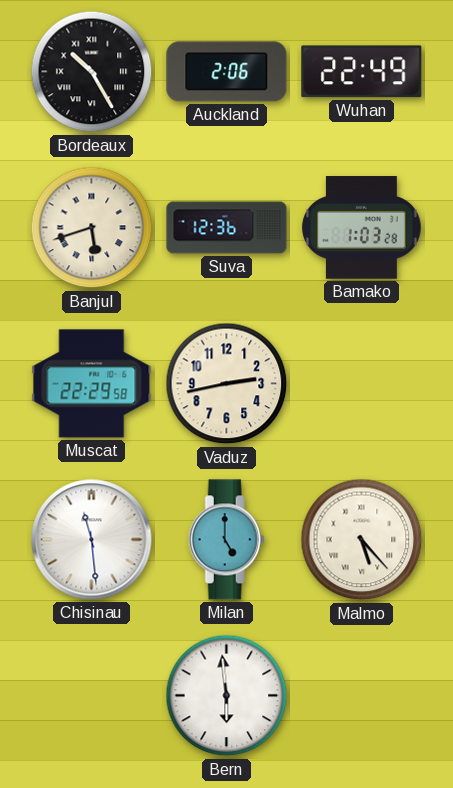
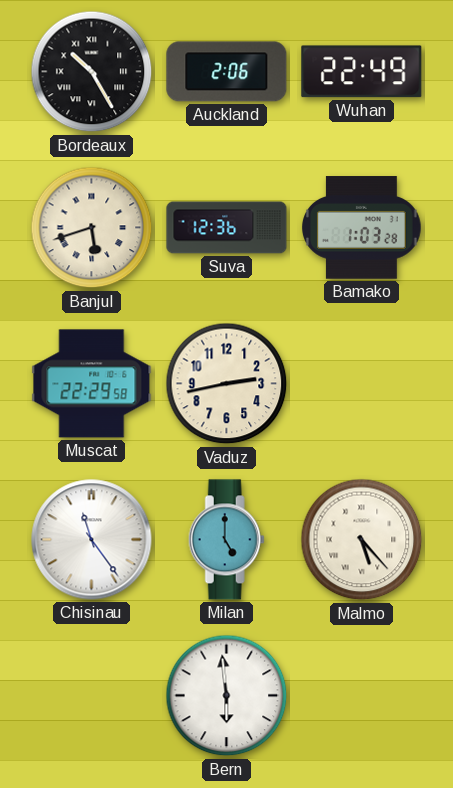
Chisinau: 11:29 -> 11:24
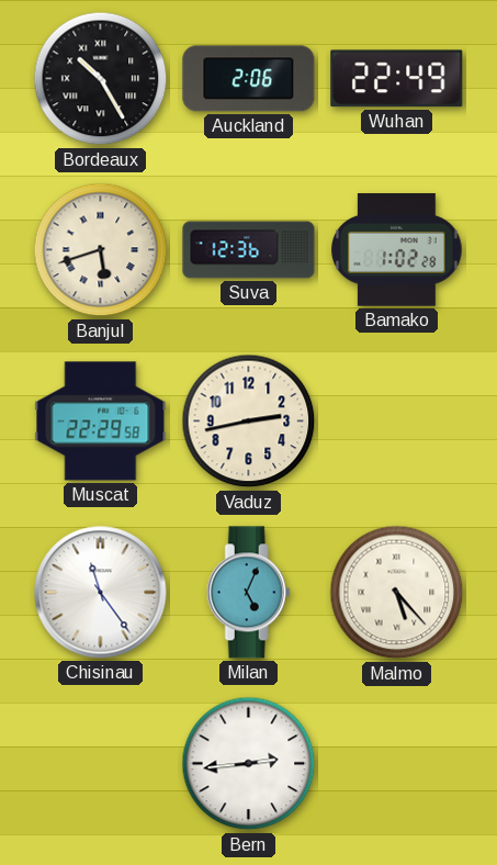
Bamako: 1:03 -> 1:02
Milan: 5:00 -> 5:04
Bern: 5:59 -> 2:44
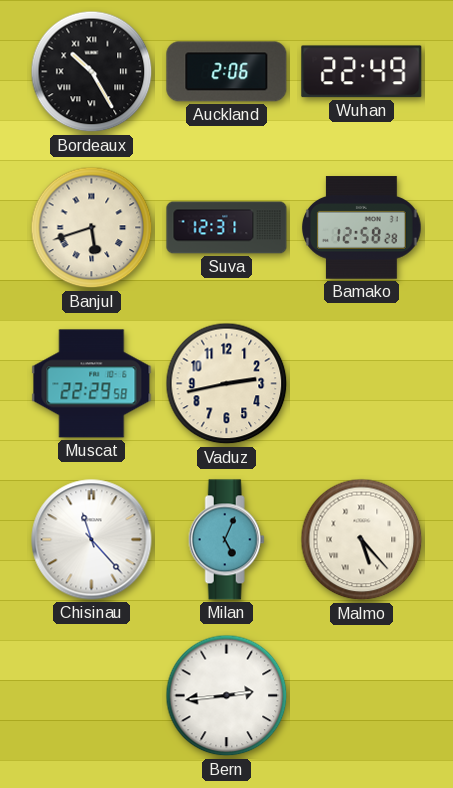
Suva: 12:36 -> 12:31
Bamako: 1:02 -> 12:58
Chisinau: 11:24 -> 11:23
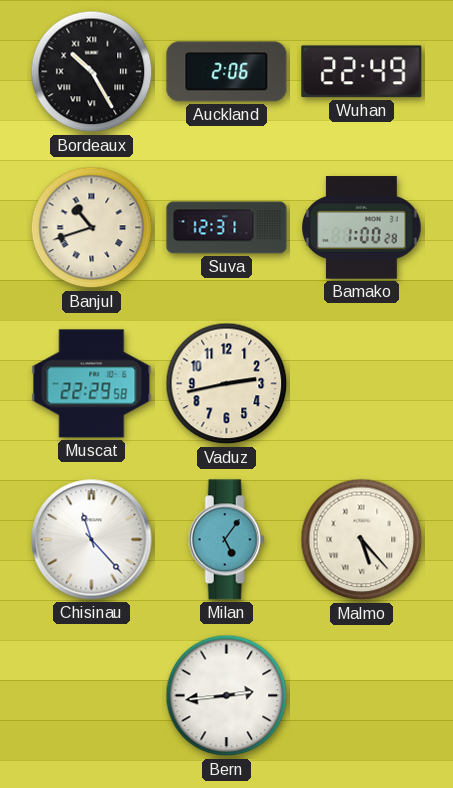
Banjul: 5:42 -> 10:42
Bamako: 12:58 -> 1:00
Milan: 5:04 -> 5:06
